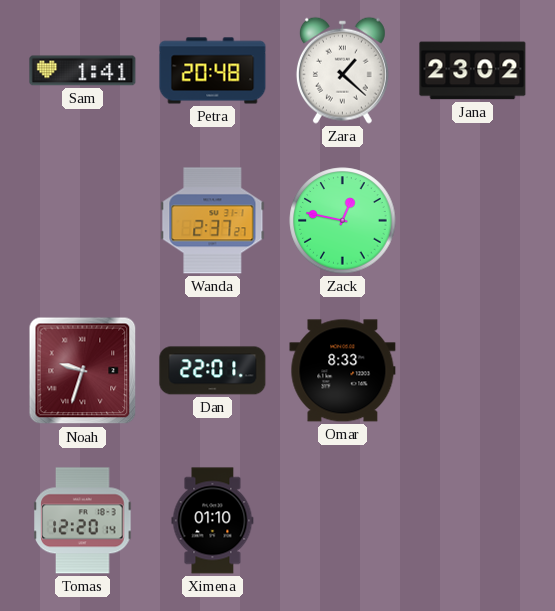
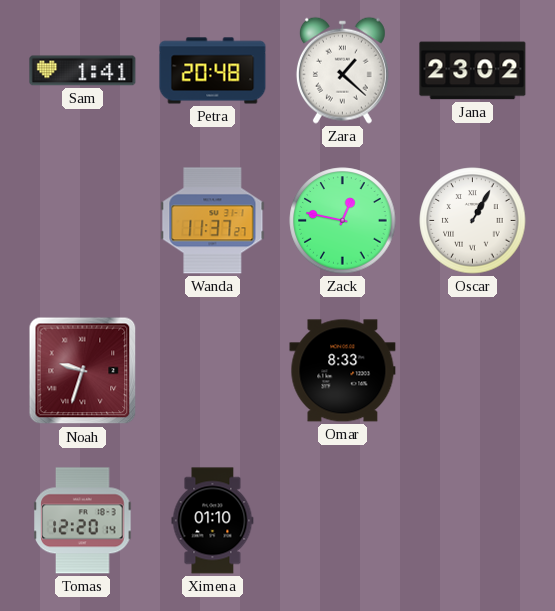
Wanda: 2:37 -> 11:37
Oscar: none -> 1:05
Dan: 22:01 -> none
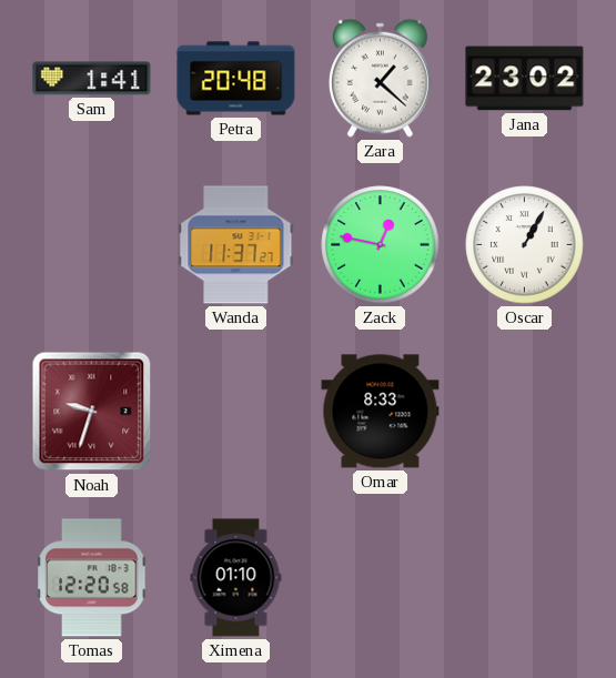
Tomas: 12:20:14 -> 12:20:58
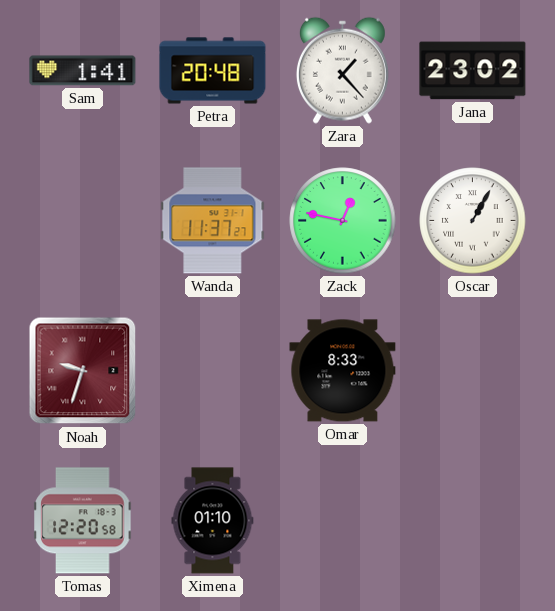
Zara: 1:22 -> 1:23
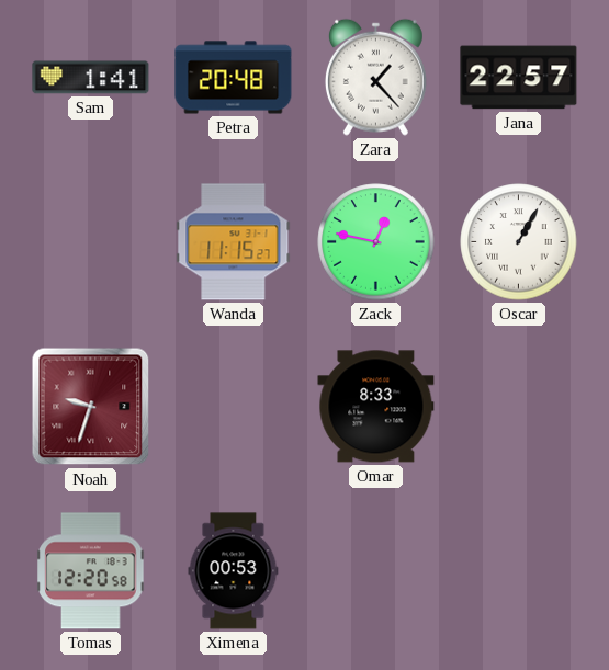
Jana: 23:02 -> 22:57
Wanda: 11:37 -> 11:15
Ximena: 01:10 -> 00:53
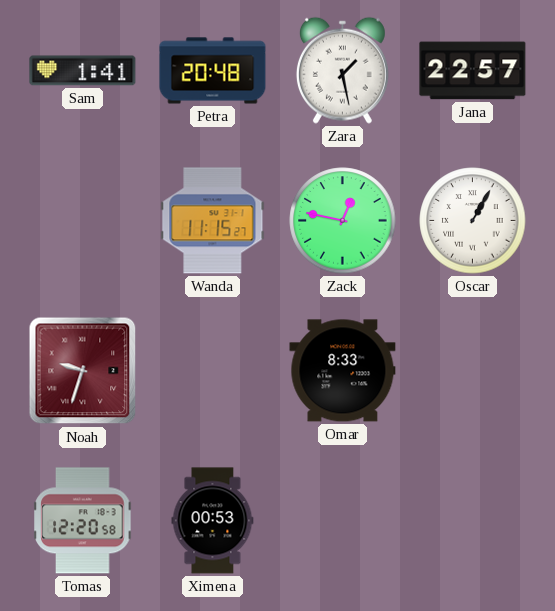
Zara: 1:23 -> 1:28
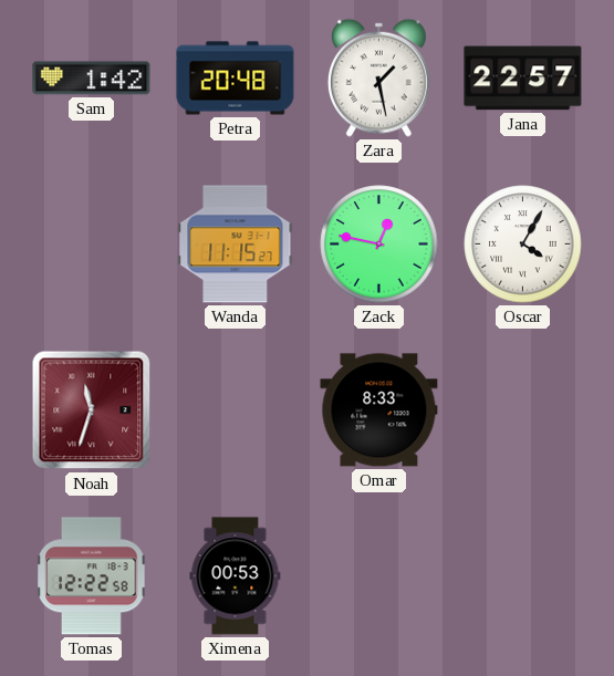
Sam: 1:41 -> 1:42
Oscar: 1:05 -> 4:05
Noah: 9:33 -> 11:33
Tomas: 12:20 -> 12:22
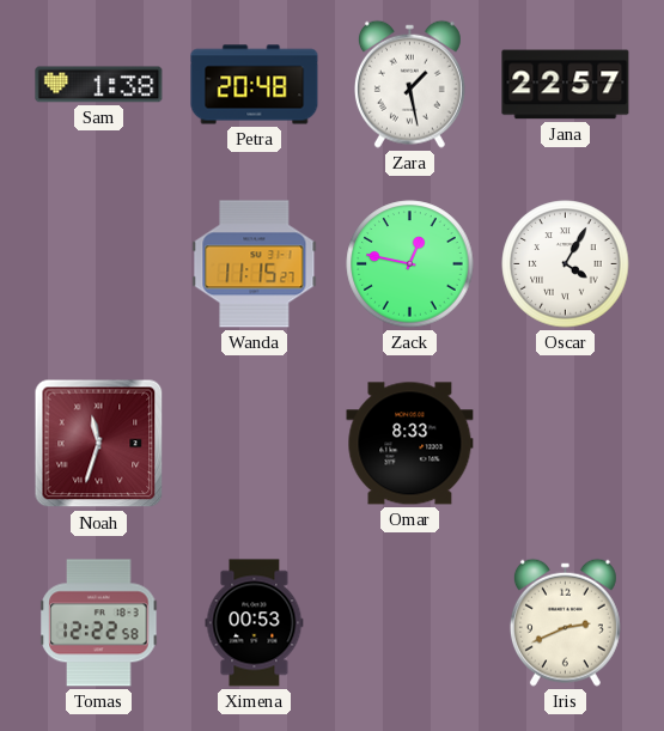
Sam: 1:42 -> 1:38
Iris: none -> 2:41
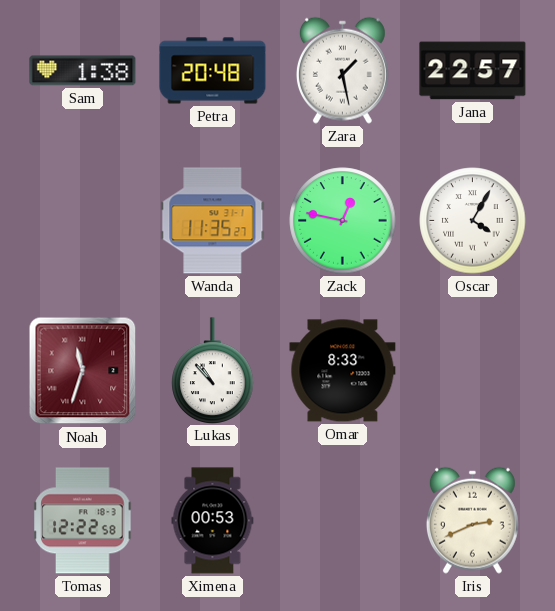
Wanda: 11:15 -> 11:35
Lukas: none -> 10:53
